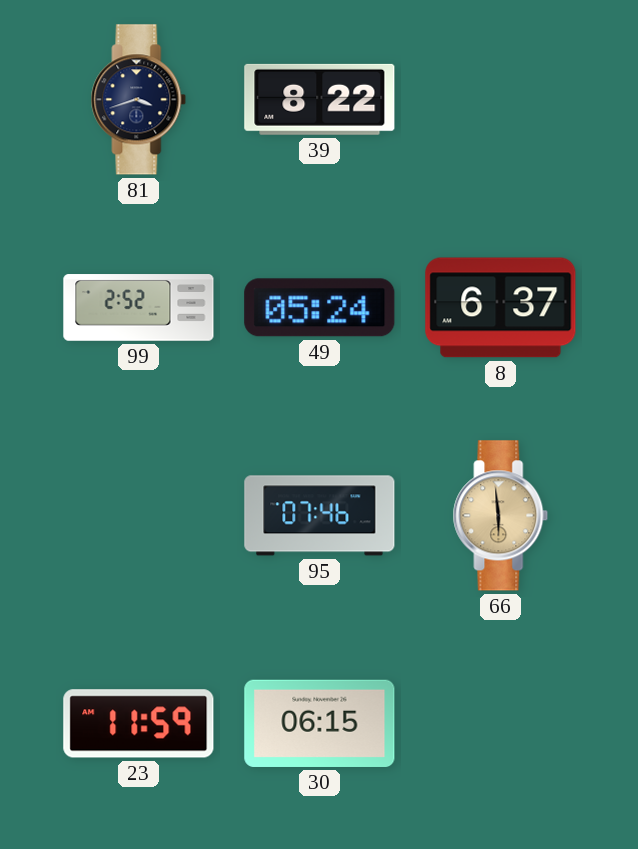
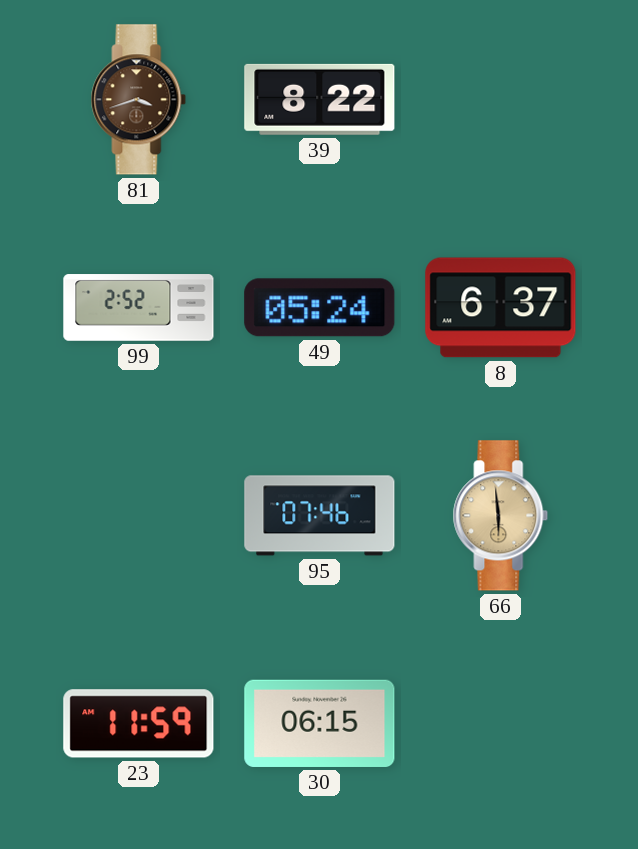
81 dial: navy -> brown
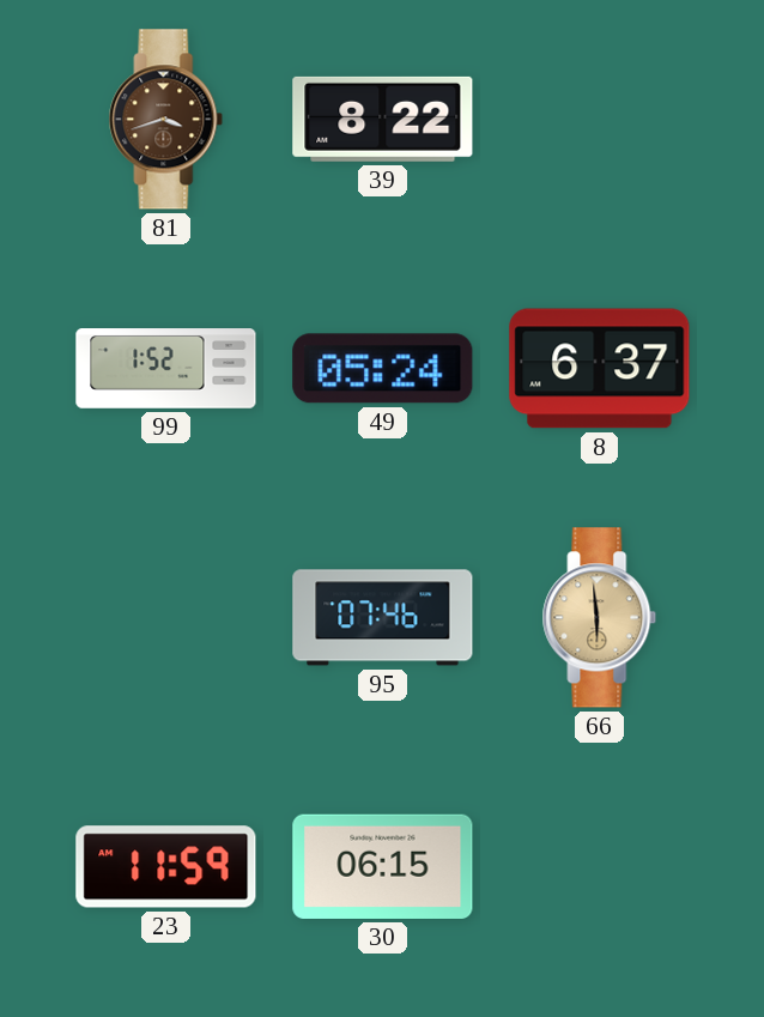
99: 2:52 -> 1:52
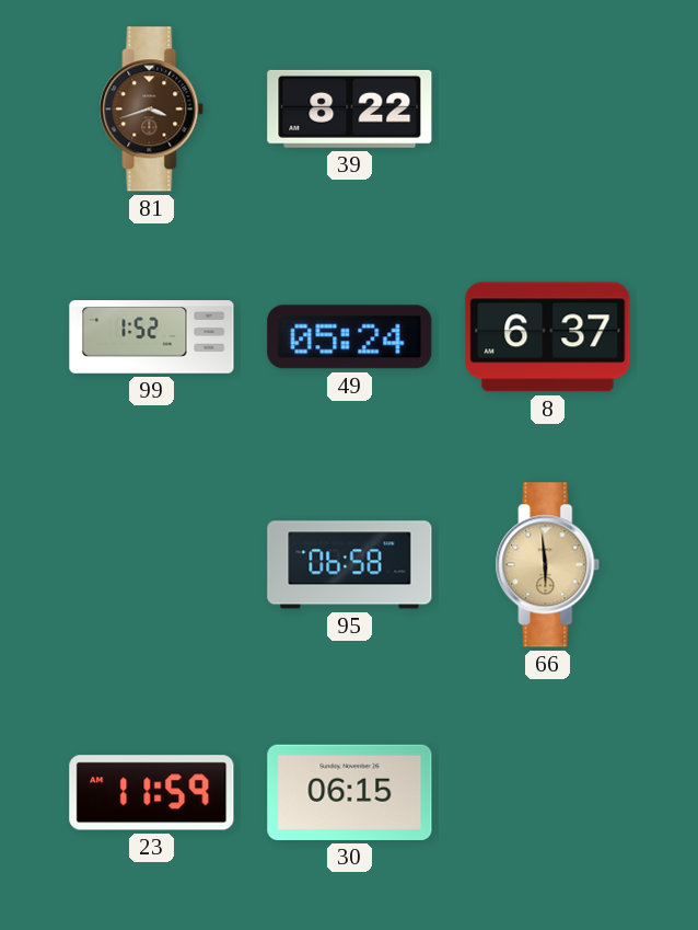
95: 07:46 -> 06:58
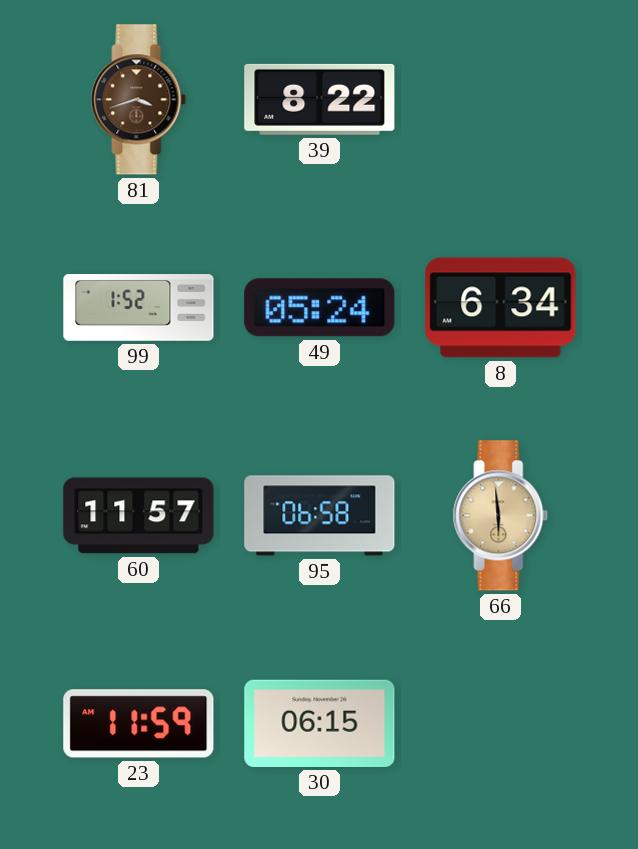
8: 6:37 -> 6:34
60: none -> 11:57
